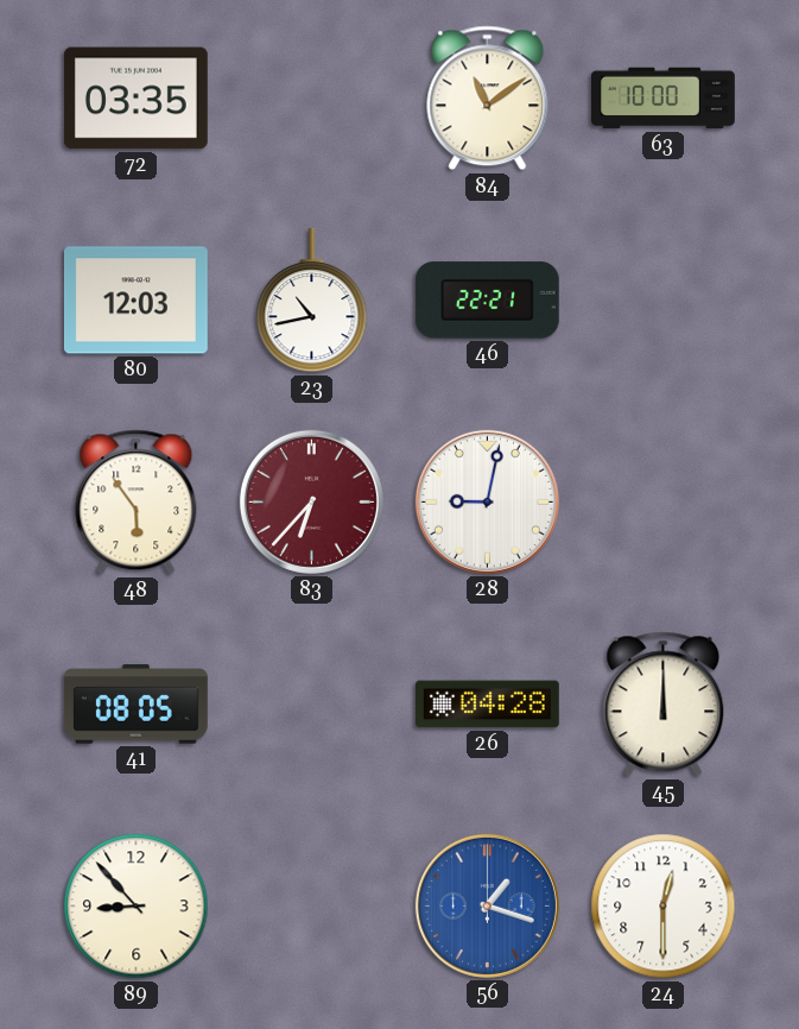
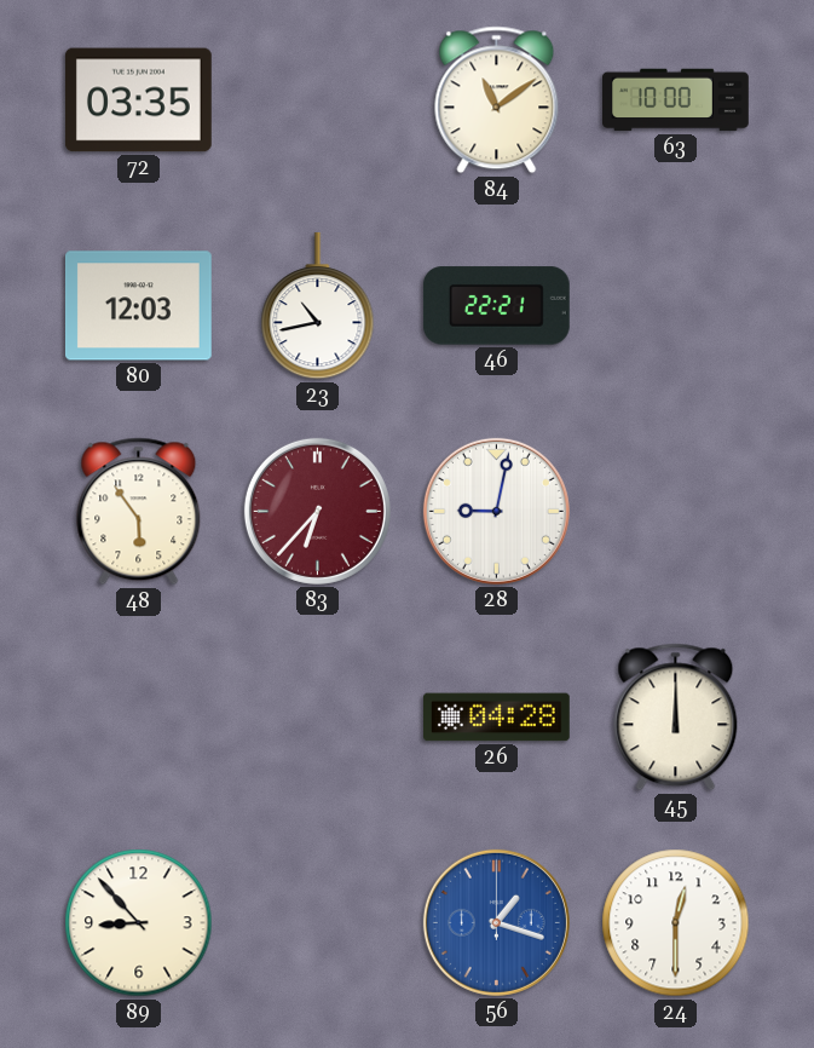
41: 08:05 -> none
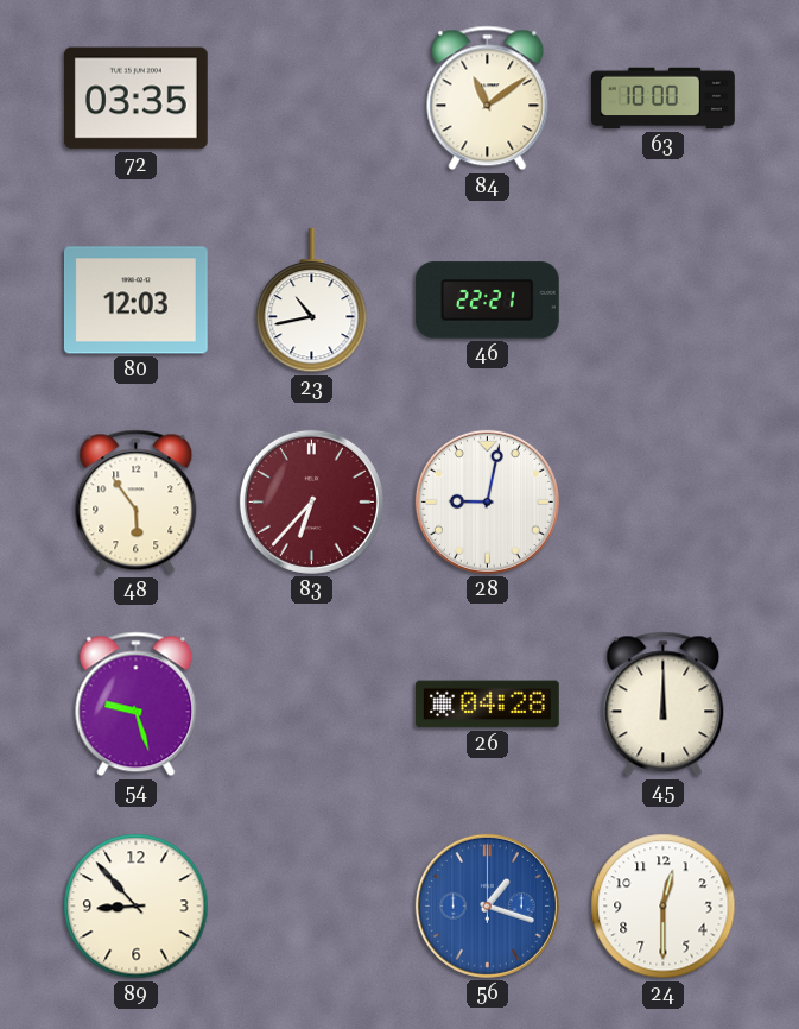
54: none -> 9:27
